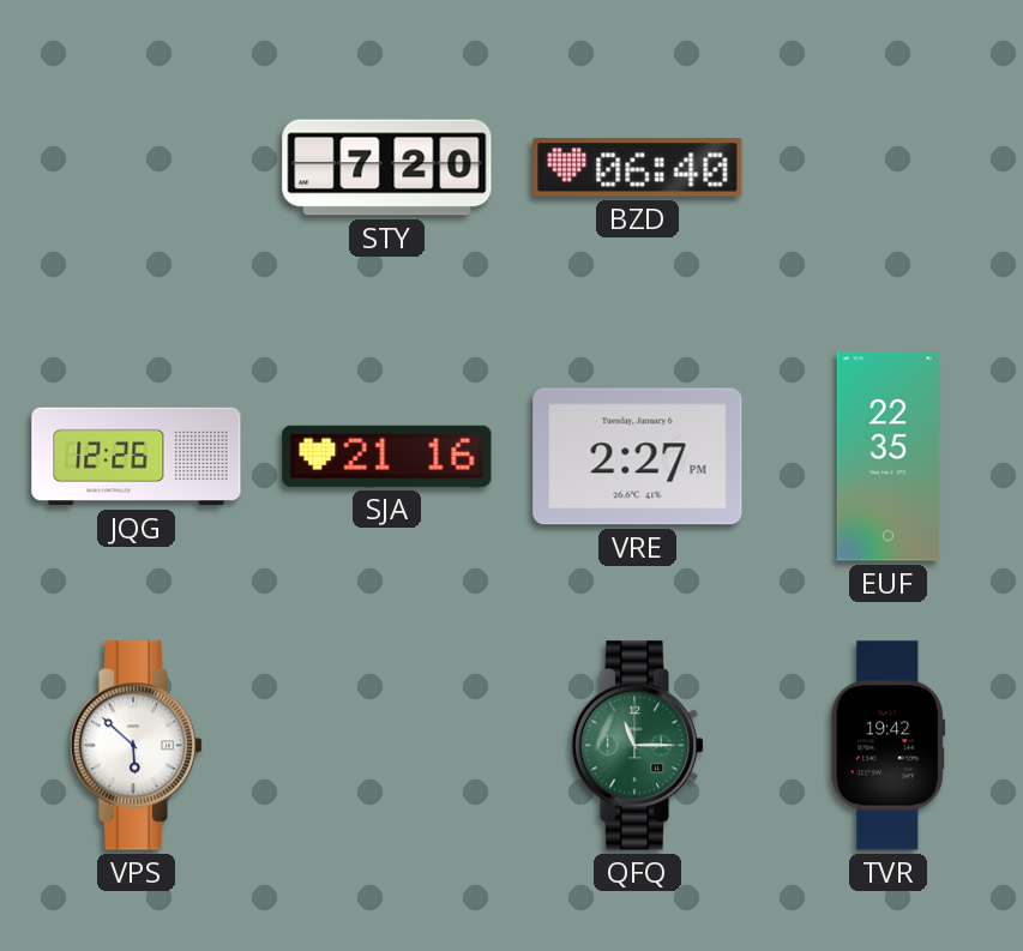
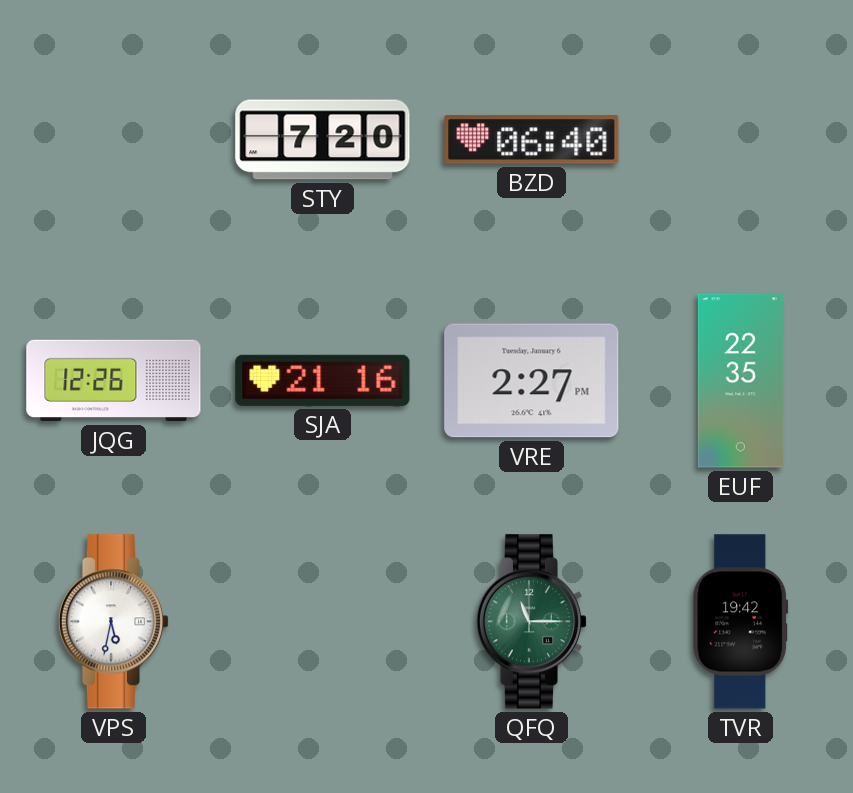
VPS: 5:52 -> 5:32
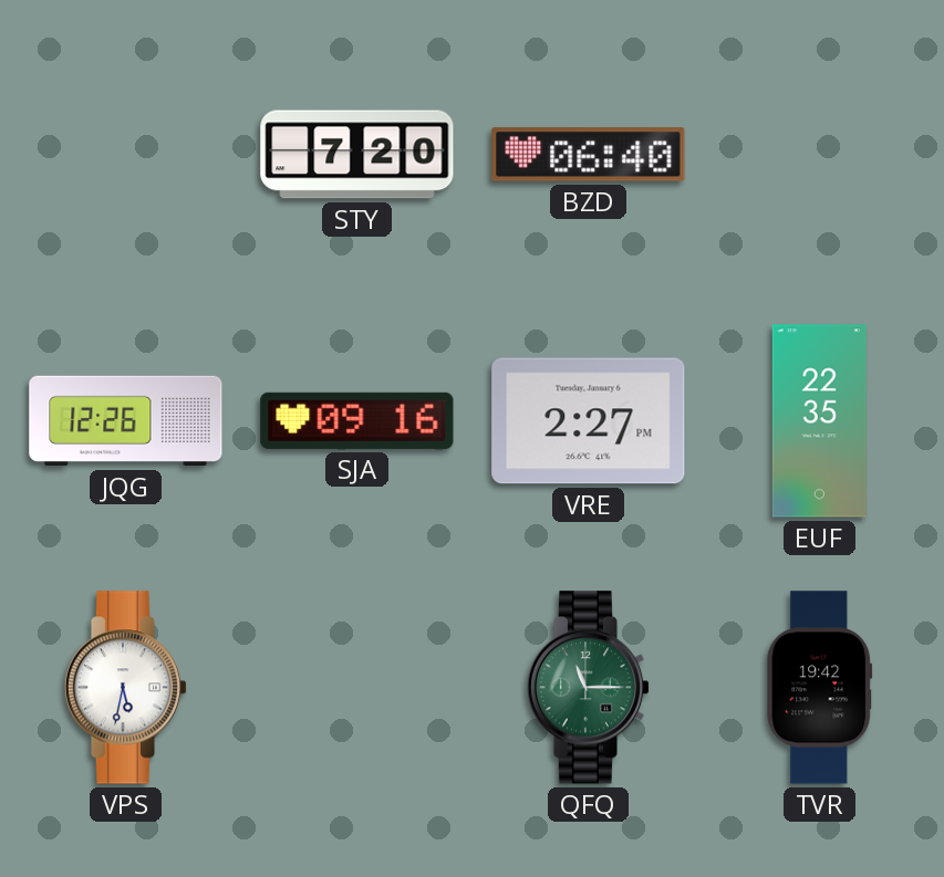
SJA: 21:16 -> 09:16
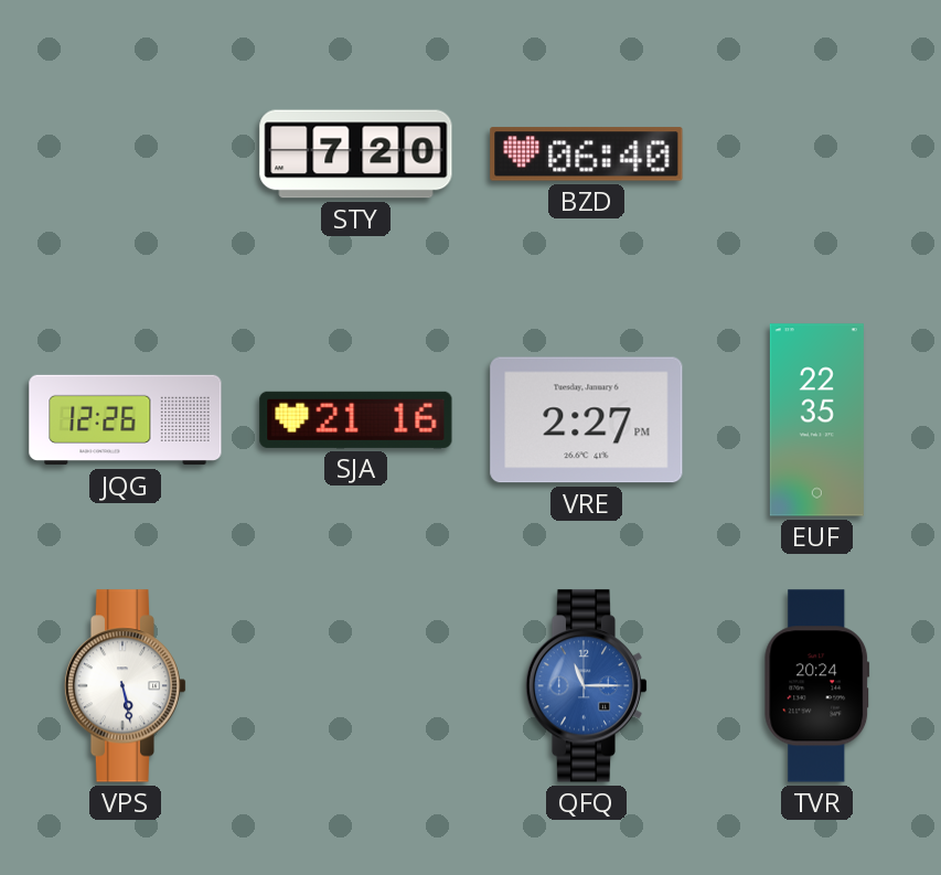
SJA: 09:16 -> 21:16
VPS: 5:32 -> 5:28
QFQ dial: green -> blue
TVR: 19:42 -> 20:24
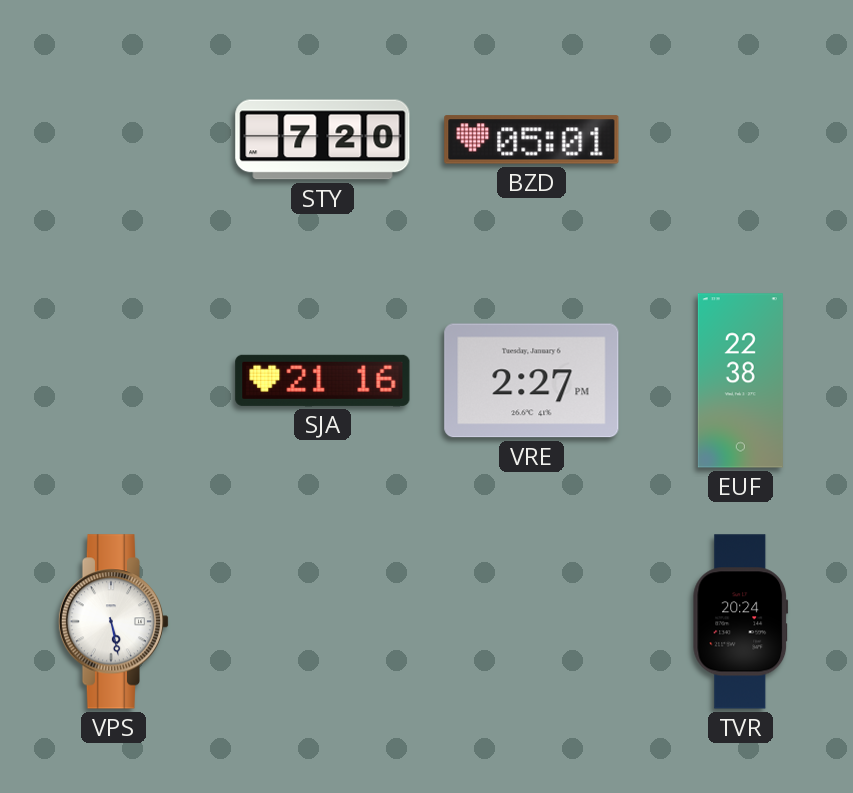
BZD: 06:40 -> 05:01
JQG: 12:26 -> none
EUF: 22:35 -> 22:38
QFQ: 11:15 -> none
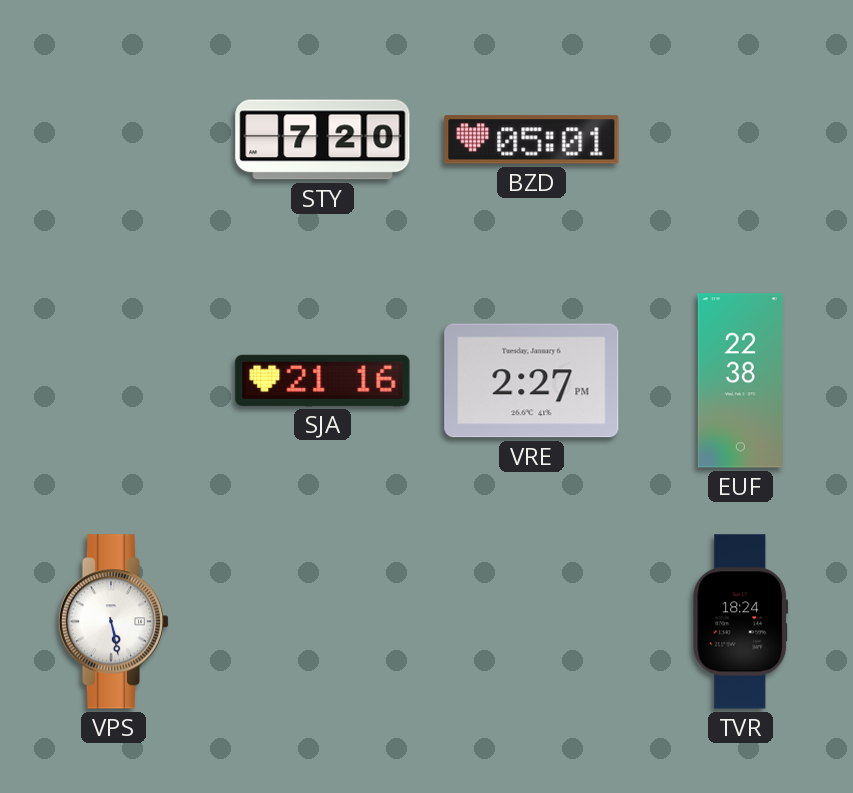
TVR: 20:24 -> 18:24
